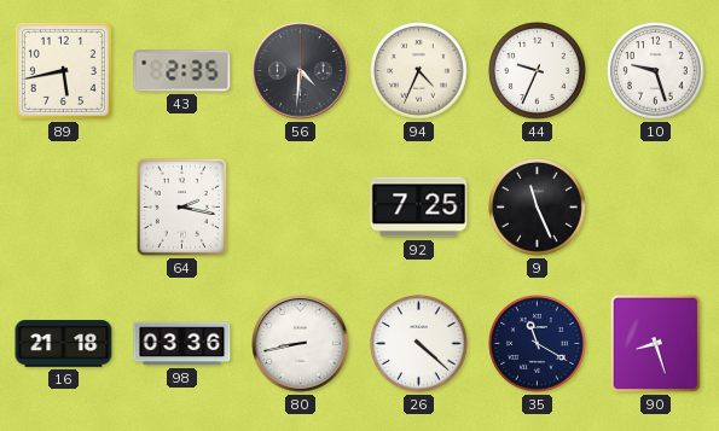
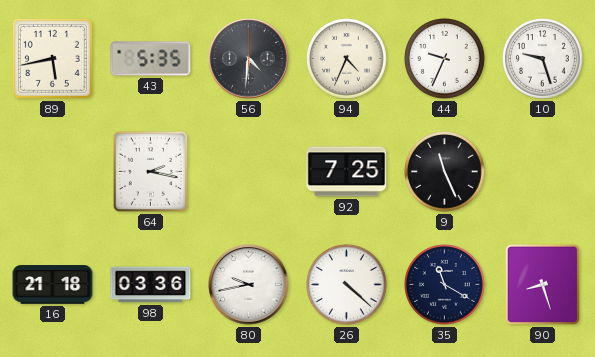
43: 2:35 -> 5:35
80: 8:43 -> 9:43
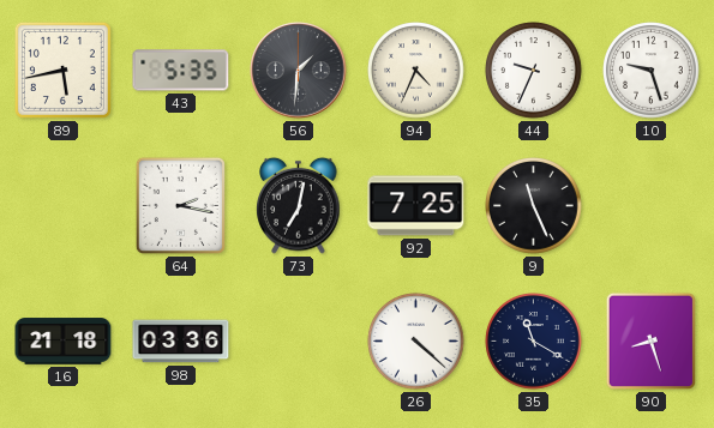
56: 4:31 -> 1:31
73: none -> 7:02
80: 9:43 -> none
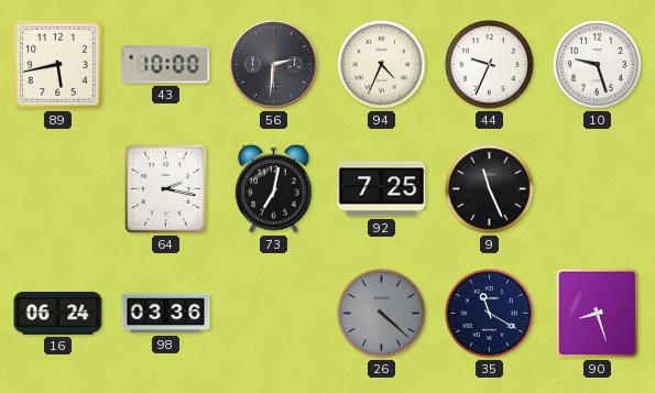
43: 5:35 -> 10:00
56: 1:31 -> 2:31
16: 21:18 -> 06:24
26 dial: white -> grey
